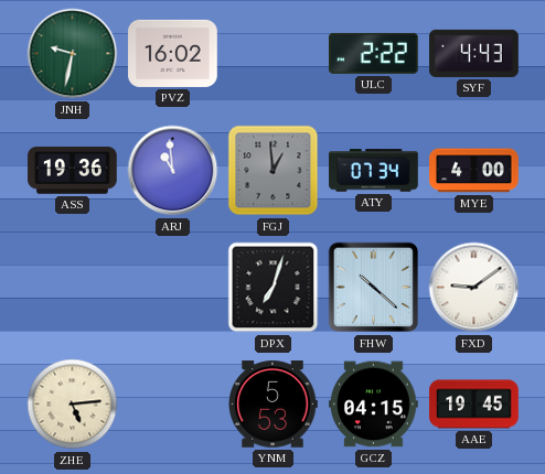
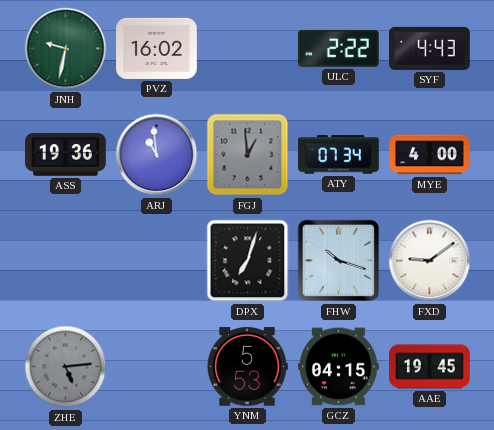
FHW: 10:22 -> 10:18
ZHE dial: cream -> grey
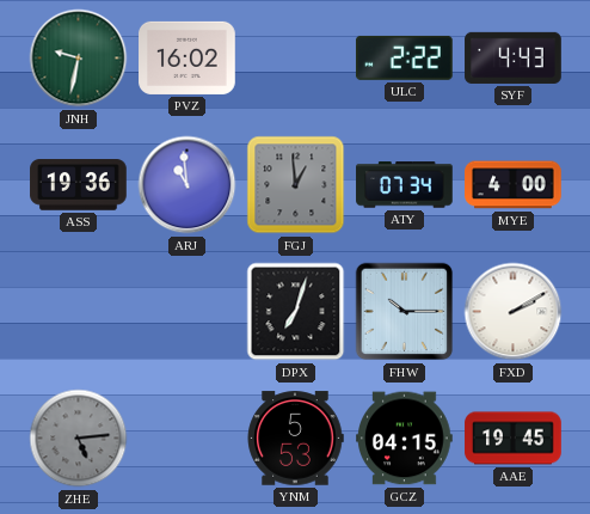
FHW: 10:18 -> 10:15
FXD: 9:09 -> 2:10
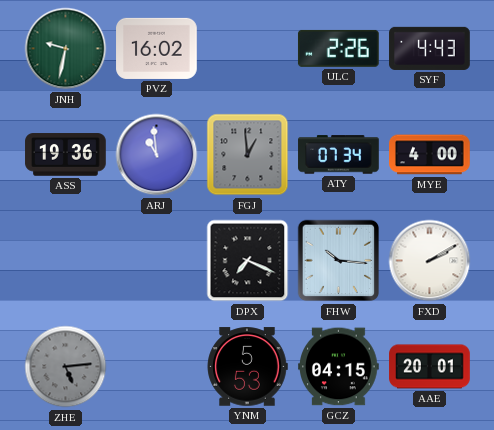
ULC: 2:22 -> 2:26
DPX: 7:03 -> 7:19
FHW: 10:15 -> 10:16
AAE: 19:45 -> 20:01
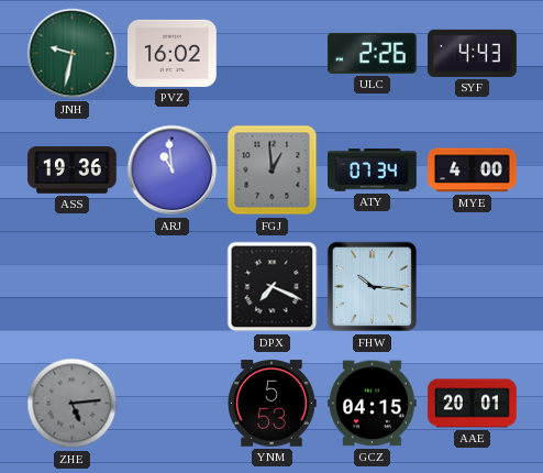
FXD: 2:10 -> none
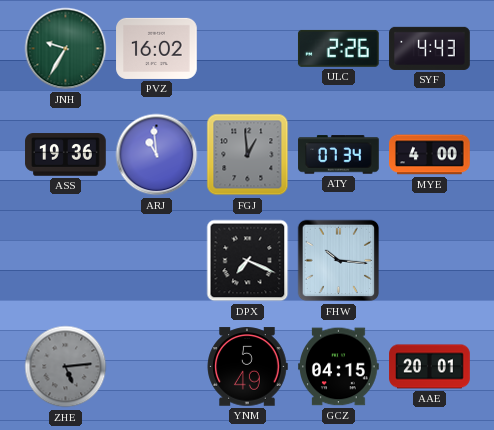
JNH: 9:32 -> 9:35
YNM: 5:53 -> 5:49
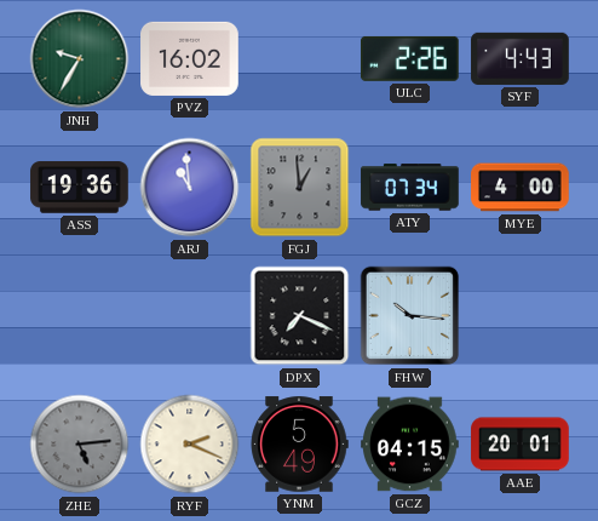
RYF: none -> 2:19
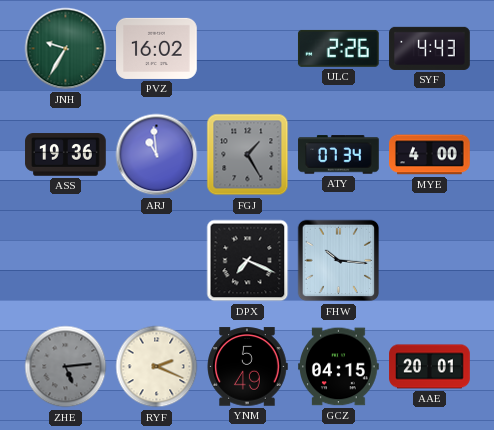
FGJ: 12:59 -> 1:25
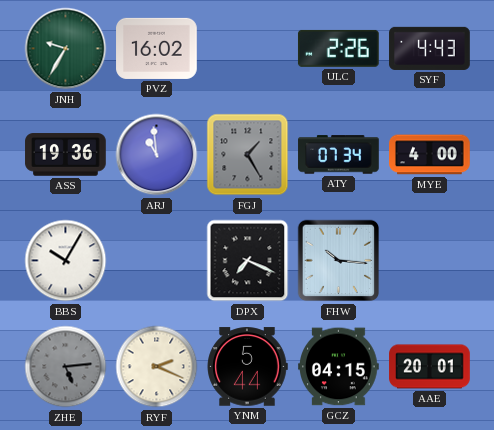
BBS: none -> 10:05
YNM: 5:49 -> 5:44
